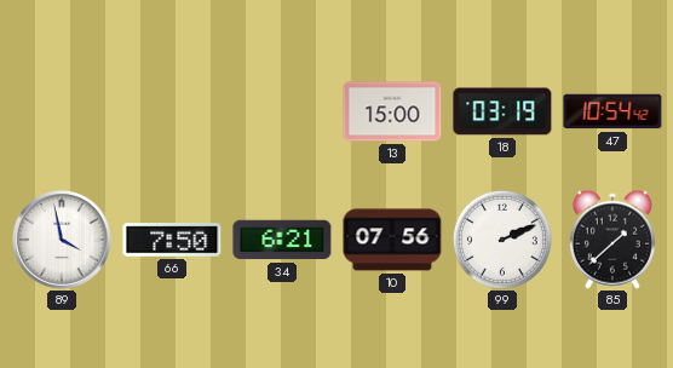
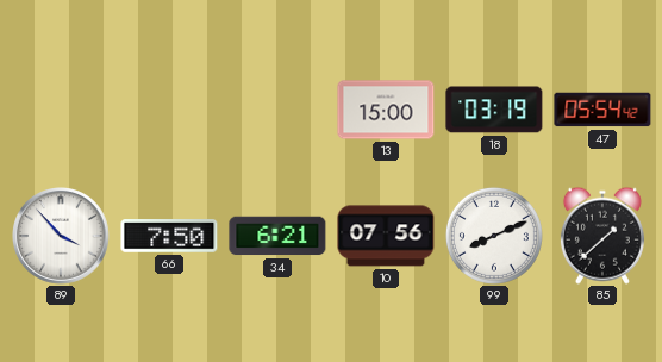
47: 10:54 -> 05:54
89: 3:58 -> 3:53
99: 2:11 -> 8:11
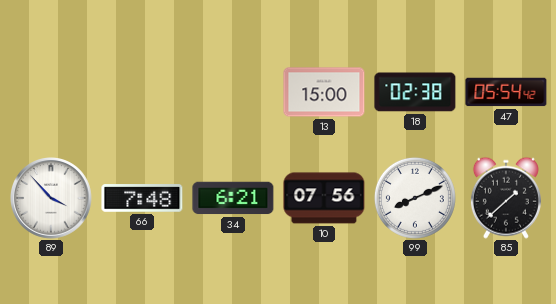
18: 03:19 -> 02:38
66: 7:50 -> 7:48
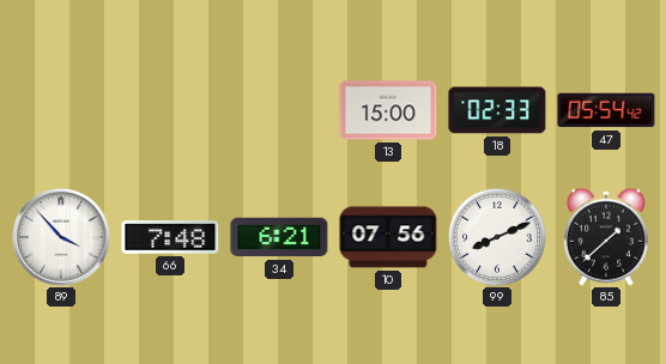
18: 02:38 -> 02:33
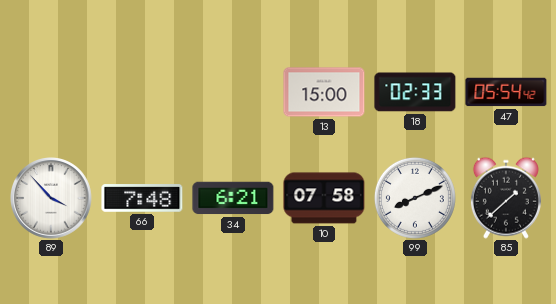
10: 07:56 -> 07:58
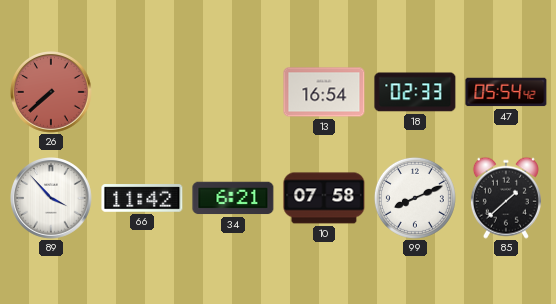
26: none -> 7:38
13: 15:00 -> 16:54
66: 7:48 -> 11:42
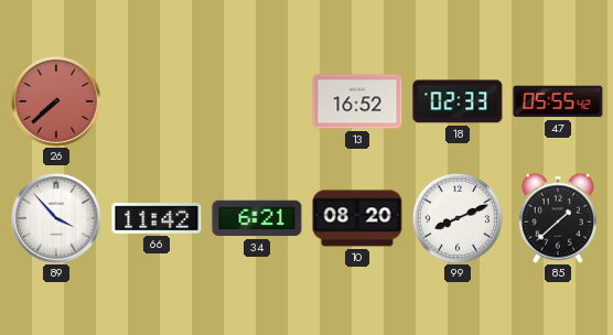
13: 16:54 -> 16:52
47: 05:54 -> 05:55
10: 07:58 -> 08:20
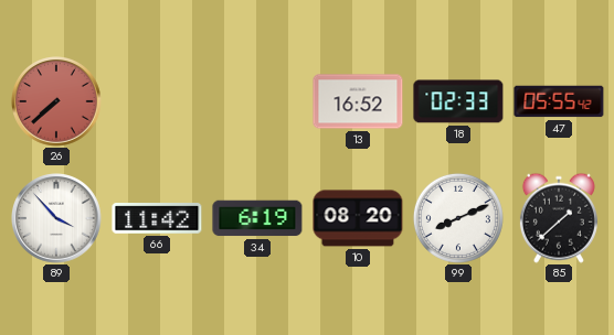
34: 6:21 -> 6:19
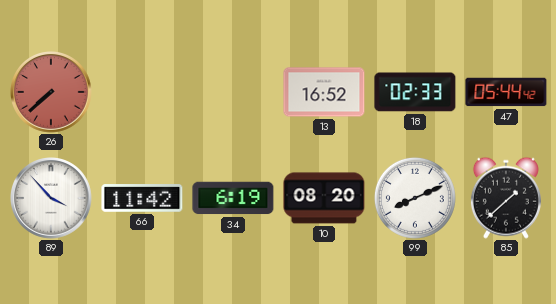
47: 05:55 -> 05:44
